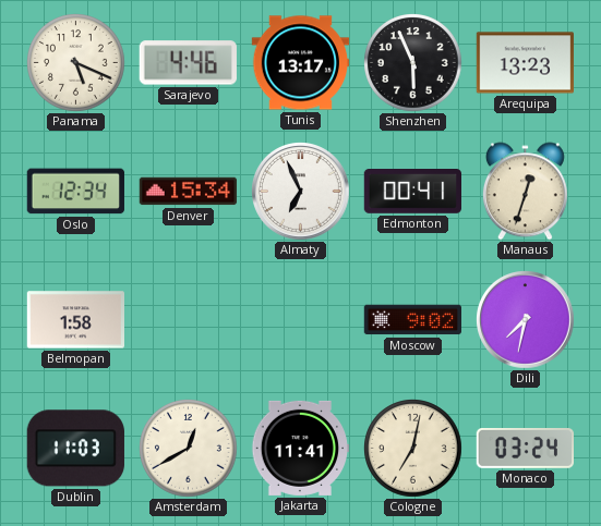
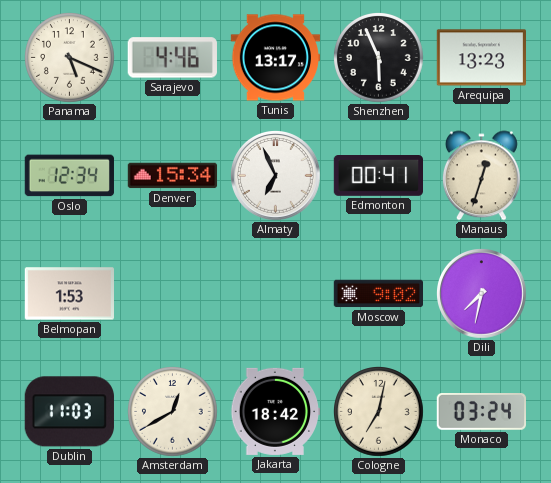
Belmopan: 1:58 -> 1:53
Jakarta: 11:41 -> 18:42
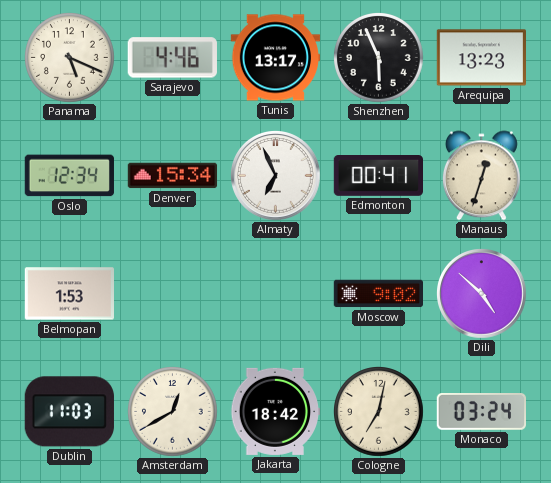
Dili: 7:32 -> 4:52
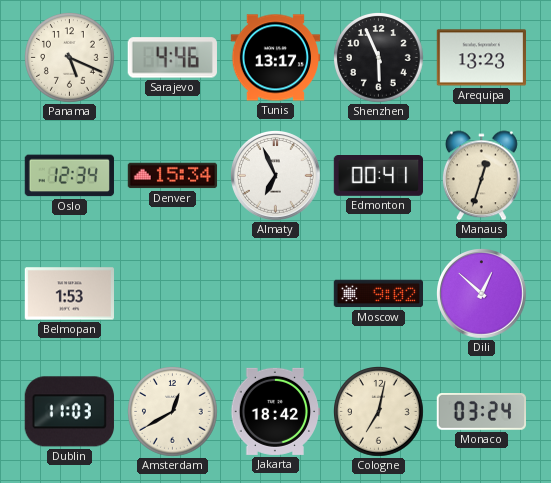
Dili: 4:52 -> 12:52
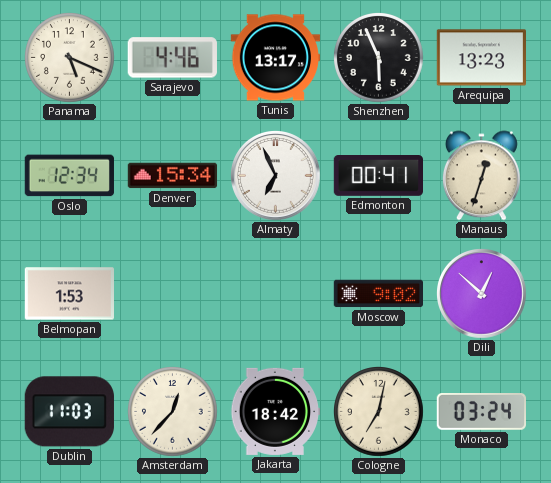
Amsterdam: 12:40 -> 12:37
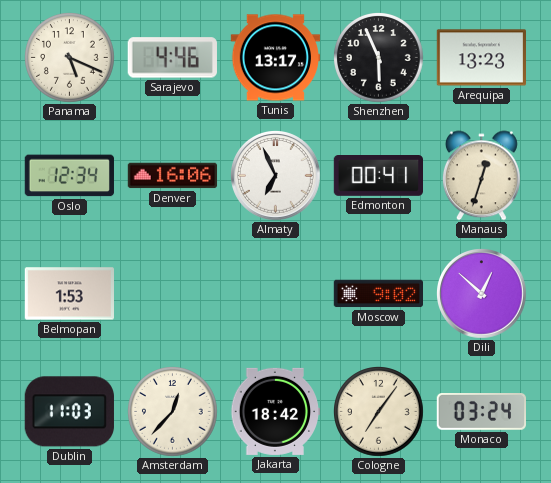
Denver: 15:34 -> 16:06
Cologne: 7:02 -> 7:06
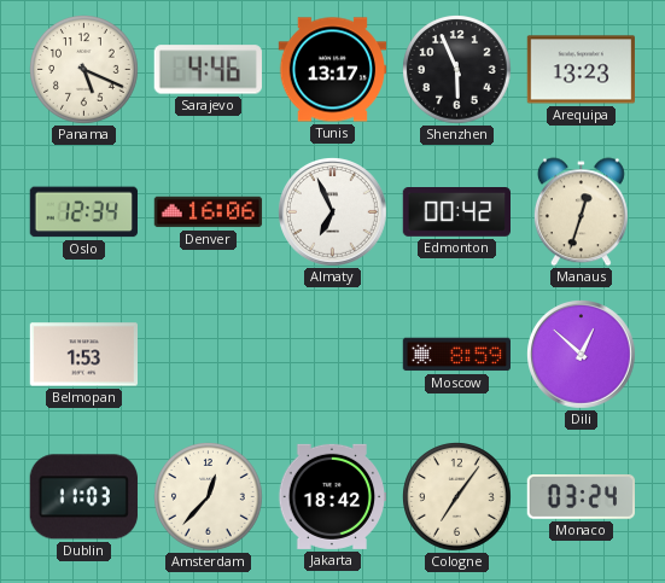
Edmonton: 00:41 -> 00:42
Moscow: 9:02 -> 8:59
